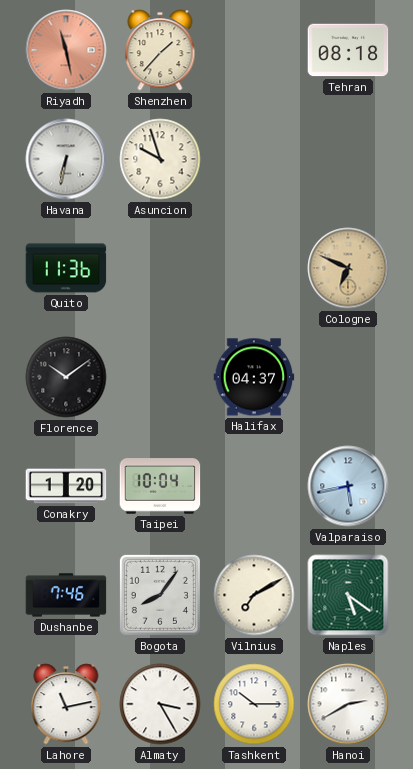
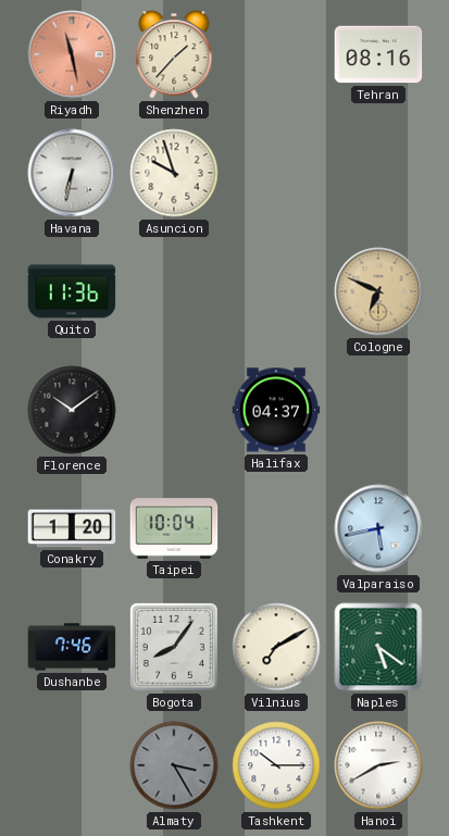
Tehran: 08:18 -> 08:16
Lahore: 11:13 -> none
Almaty dial: white -> grey
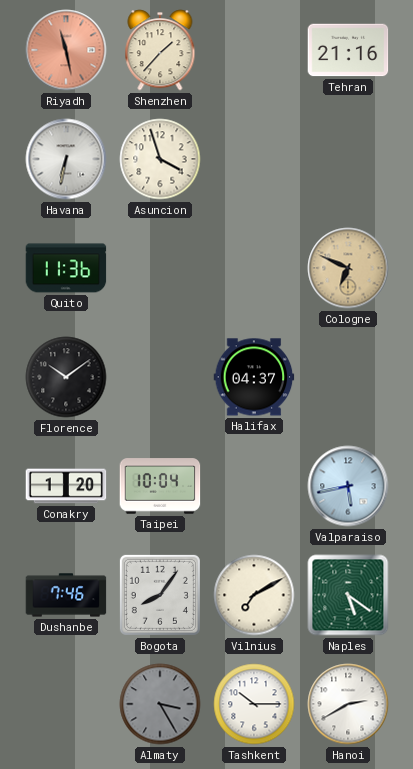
Tehran: 08:16 -> 21:16
Asuncion: 9:57 -> 3:57
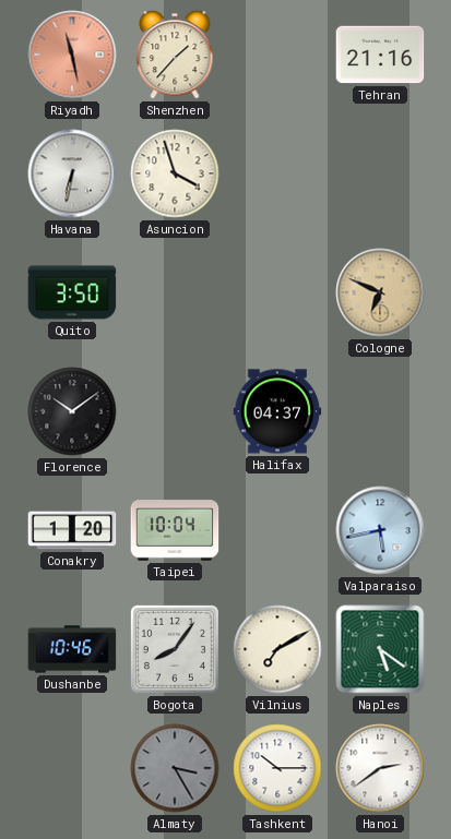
Quito: 11:36 -> 3:50
Dushanbe: 7:46 -> 10:46
Hanoi: 2:40 -> 2:39
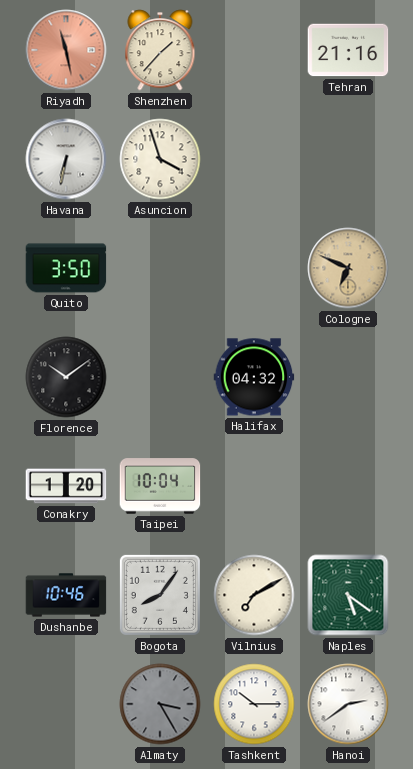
Halifax: 04:37 -> 04:32
Valparaiso: 5:43 -> none
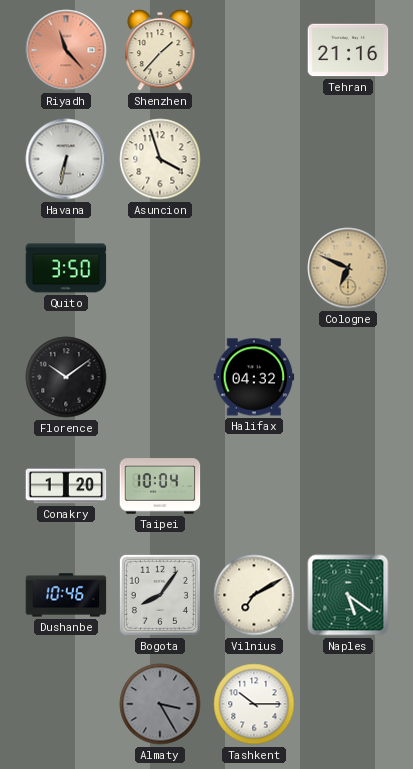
Riyadh: 11:28 -> 11:23
Hanoi: 2:39 -> none
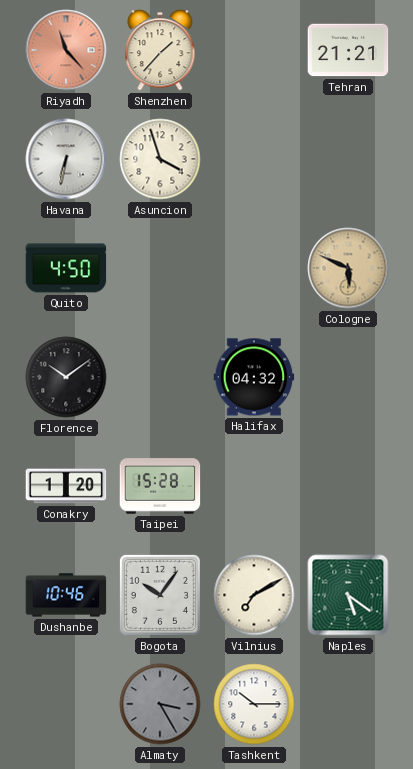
Tehran: 21:16 -> 21:21
Quito: 3:50 -> 4:50
Cologne: 6:49 -> 5:49
Taipei: 10:04 -> 15:28
Bogota: 8:06 -> 10:06
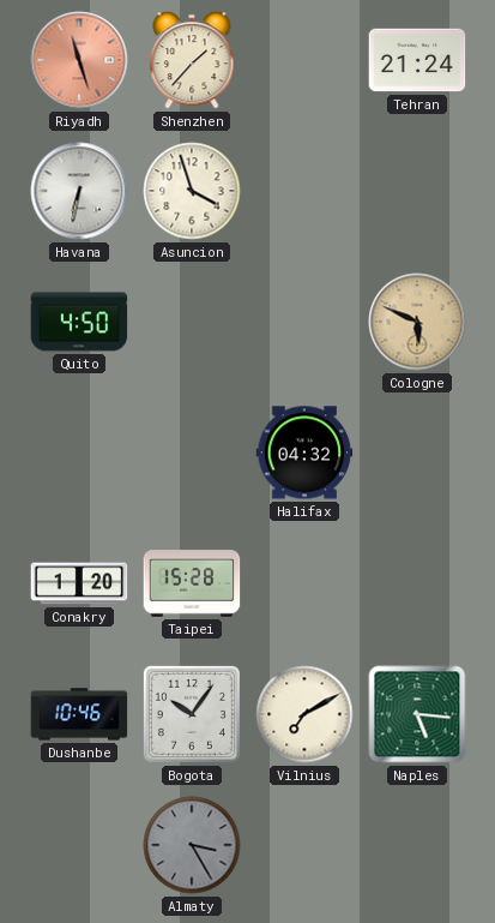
Riyadh: 11:23 -> 11:27
Tehran: 21:21 -> 21:24
Florence: 10:09 -> none
Naples: 5:21 -> 5:16
Tashkent: 10:15 -> none
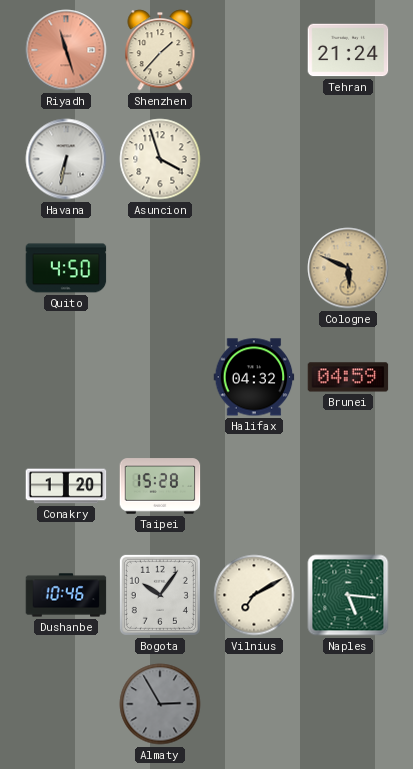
Brunei: none -> 04:59
Almaty: 3:25 -> 2:55
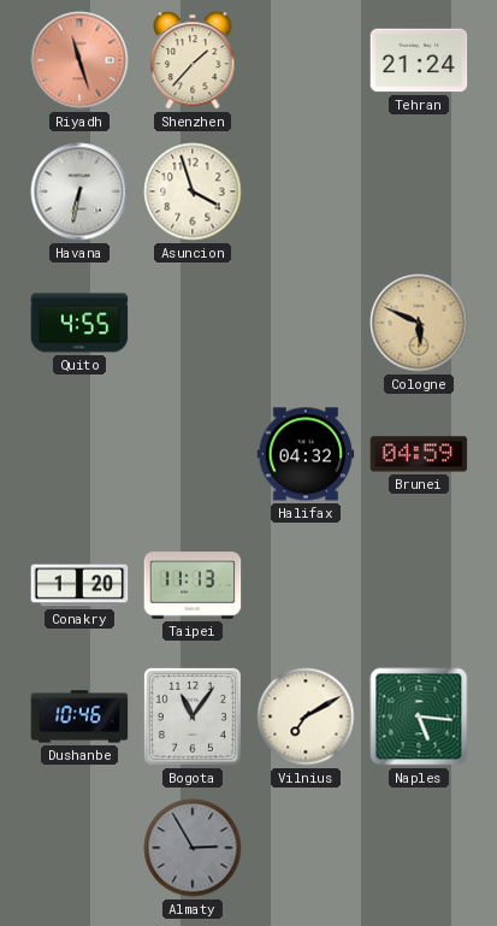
Quito: 4:50 -> 4:55
Taipei: 15:28 -> 11:13
Bogota: 10:06 -> 11:06
